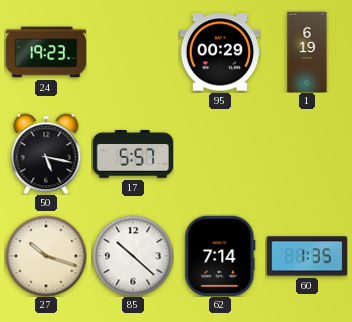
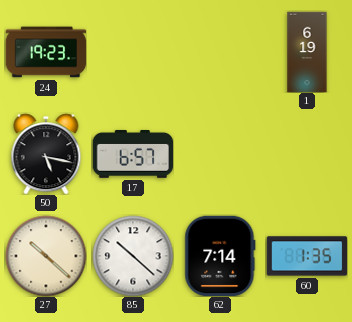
95: 00:29 -> none
17: 5:57 -> 6:57
27: 10:18 -> 10:22
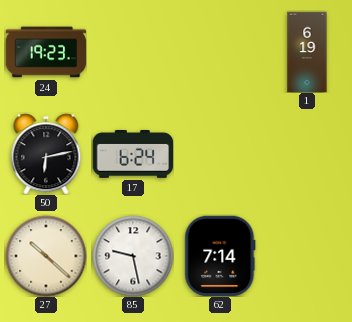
50: 5:17 -> 6:13
17: 6:57 -> 6:24
85: 10:22 -> 9:28
60: 1:35 -> none
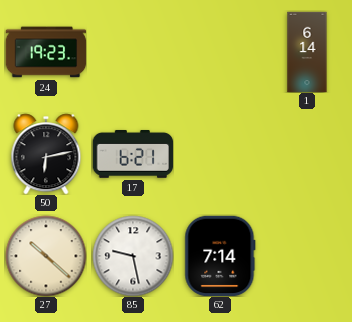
1: 6:19 -> 6:14
17: 6:24 -> 6:21
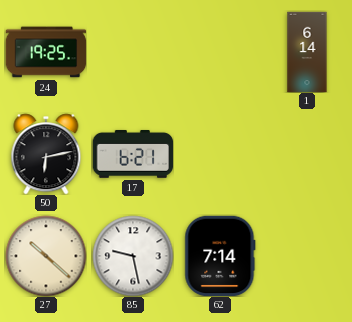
24: 19:23 -> 19:25
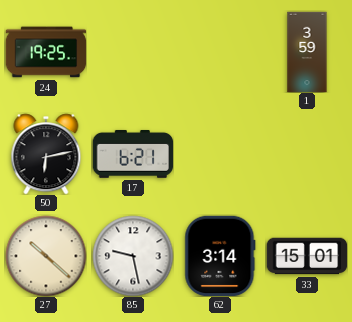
1: 6:14 -> 3:59
62: 7:14 -> 3:14
33: none -> 15:01
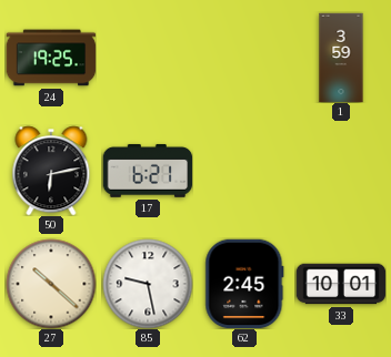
62: 3:14 -> 2:45
33: 15:01 -> 10:01
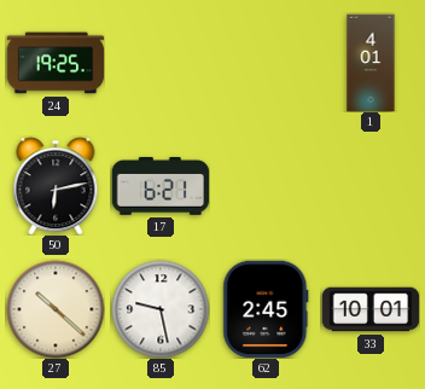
1: 3:59 -> 4:01
